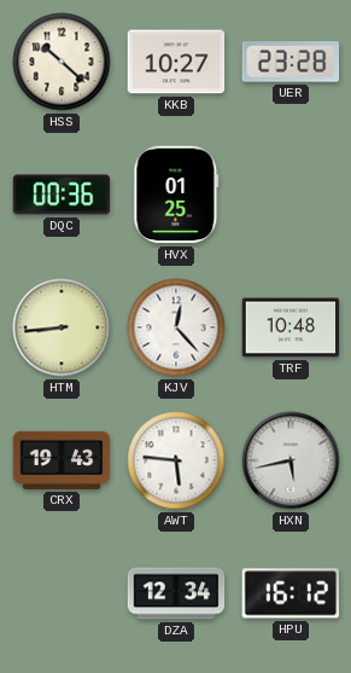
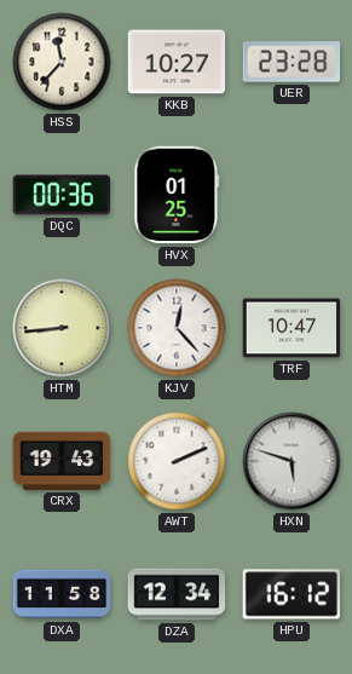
HSS: 10:22 -> 11:37
TRF: 10:48 -> 10:47
AWT: 5:46 -> 2:11
HXN: 5:43 -> 5:48
DXA: none -> 11:58
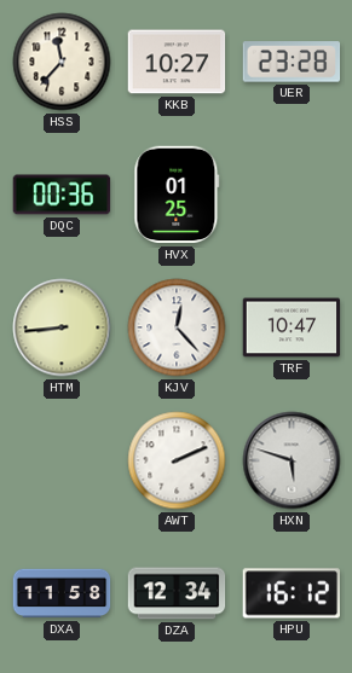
CRX: 19:43 -> none
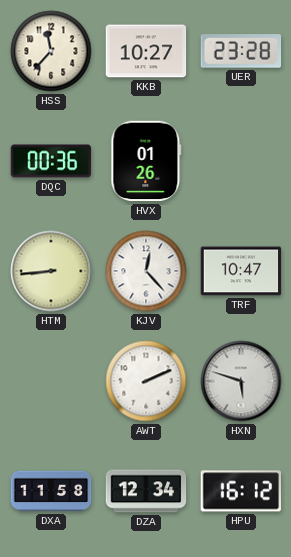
HVX: 01:25 -> 01:26
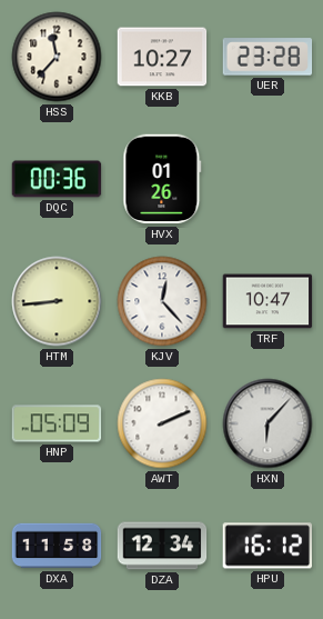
HNP: none -> 05:09
HXN: 5:48 -> 6:07
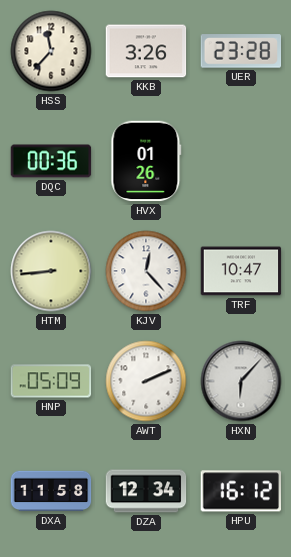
KKB: 10:27 -> 3:26
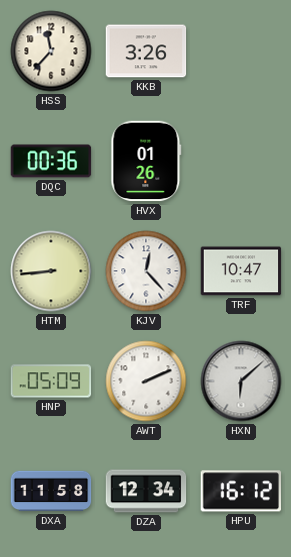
UER: 23:28 -> none
HXN: 6:07 -> 6:08
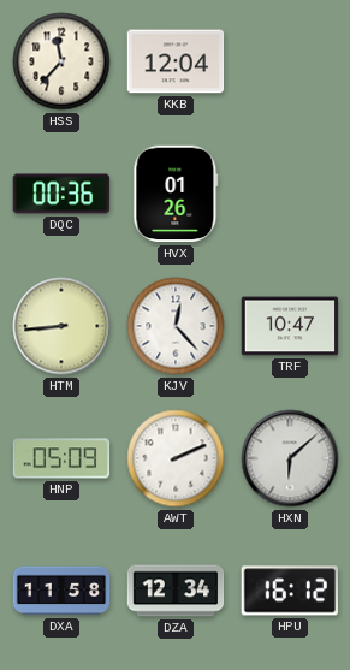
KKB: 3:26 -> 12:04
